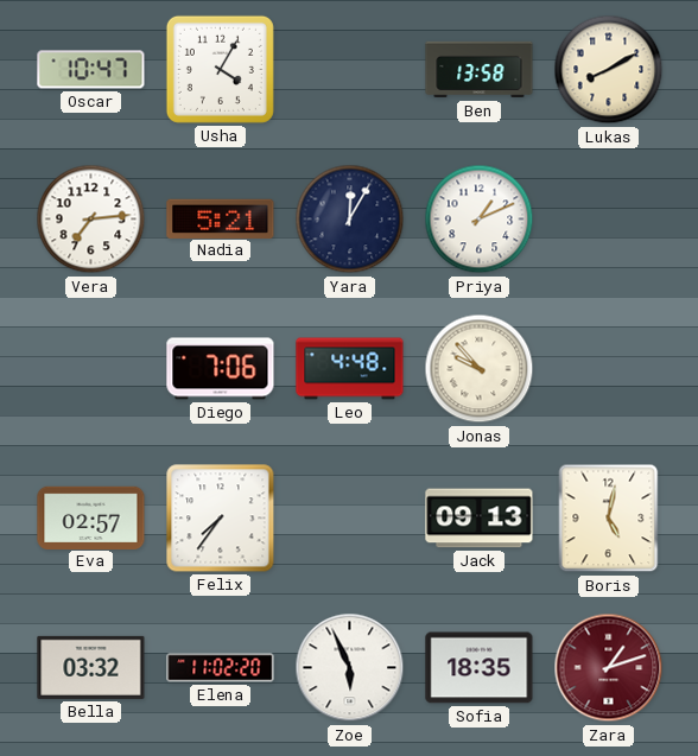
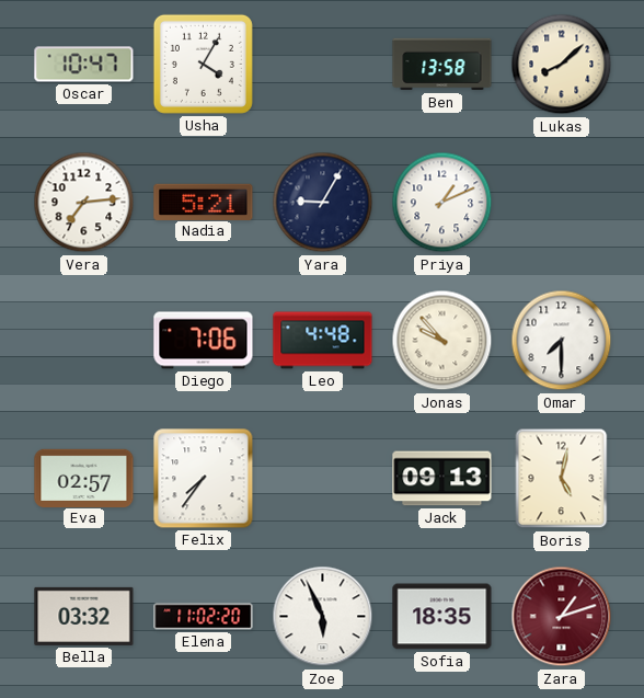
Lukas: 8:10 -> 8:08
Yara: 12:05 -> 9:05
Omar: none -> 7:30
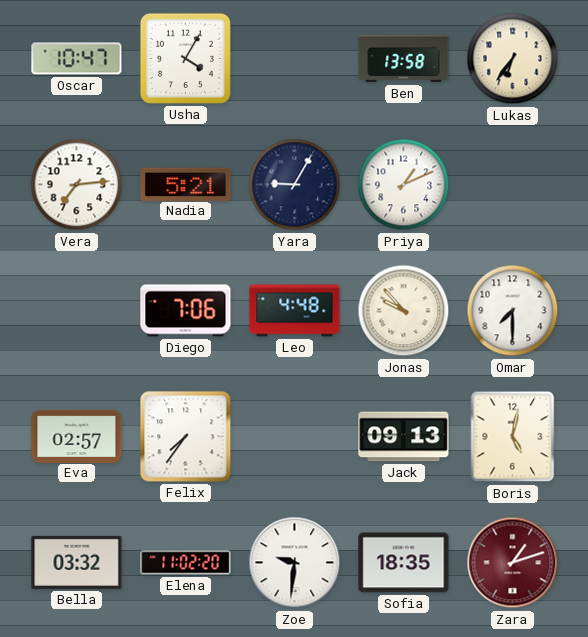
Lukas: 8:08 -> 6:36
Zoe: 5:56 -> 9:31
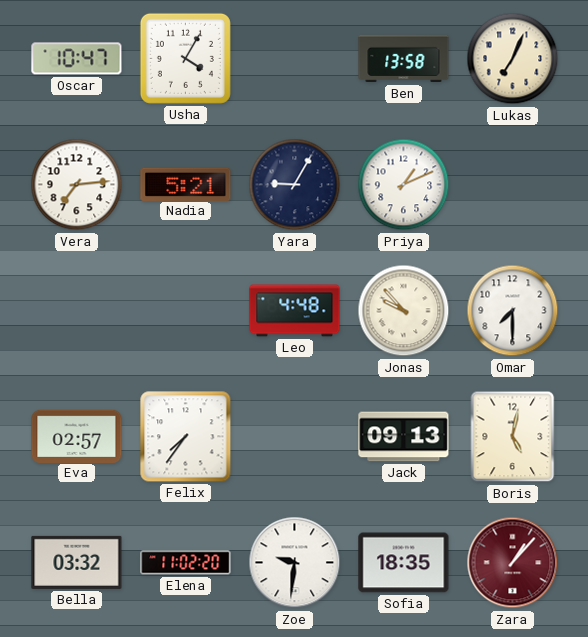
Lukas: 6:36 -> 7:04
Diego: 7:06 -> none
Zara: 1:12 -> 1:07
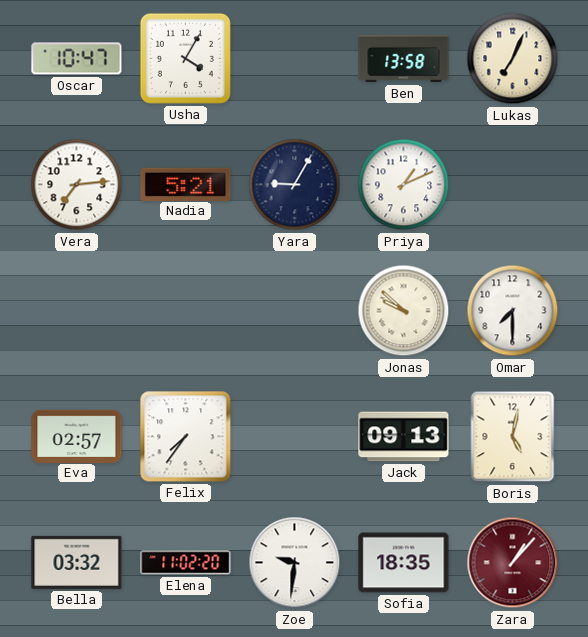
Leo: 4:48 -> none
Jonas: 9:53 -> 9:52
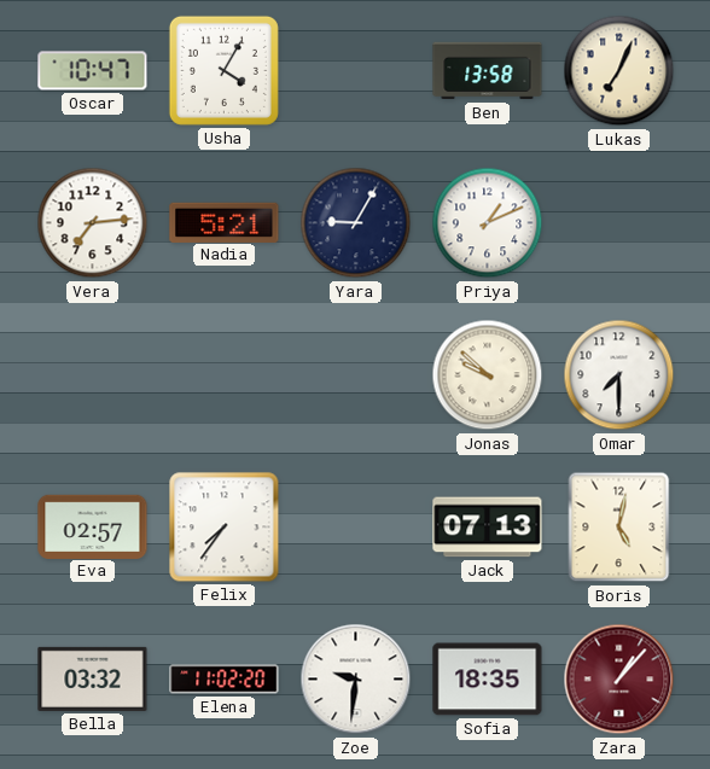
Jack: 09:13 -> 07:13
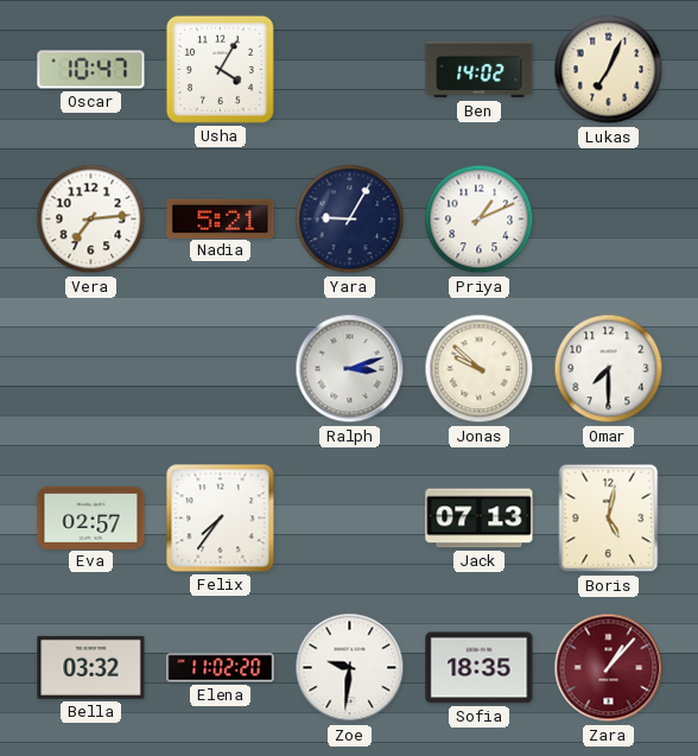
Ben: 13:58 -> 14:02
Ralph: none -> 3:12
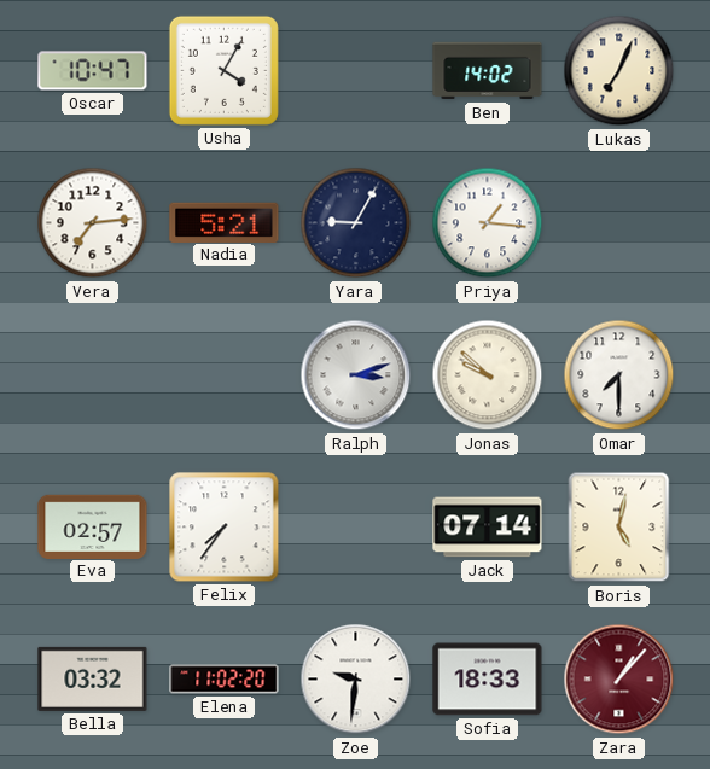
Priya: 1:11 -> 1:16
Jack: 07:13 -> 07:14
Sofia: 18:35 -> 18:33
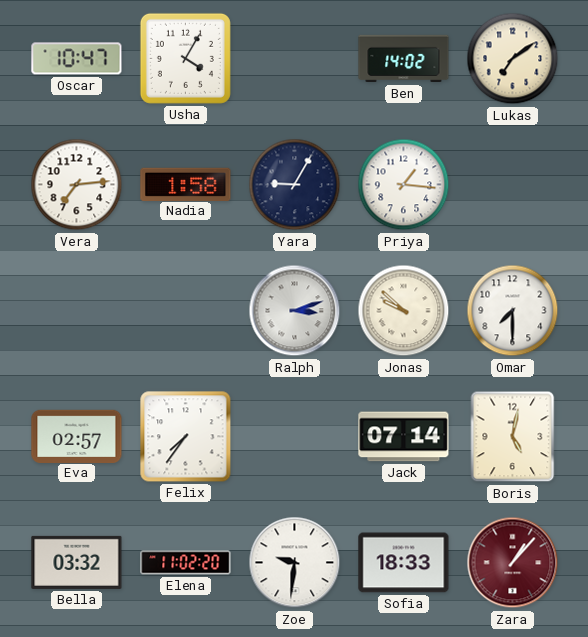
Lukas: 7:04 -> 7:09
Nadia: 5:21 -> 1:58
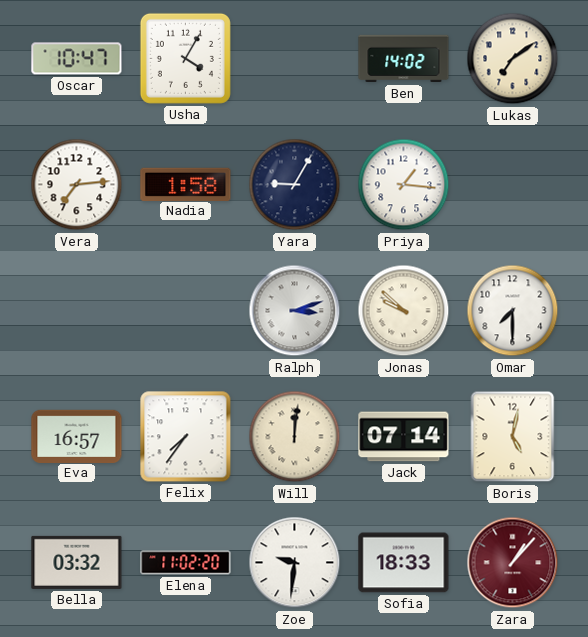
Eva: 02:57 -> 16:57
Will: none -> 12:01
